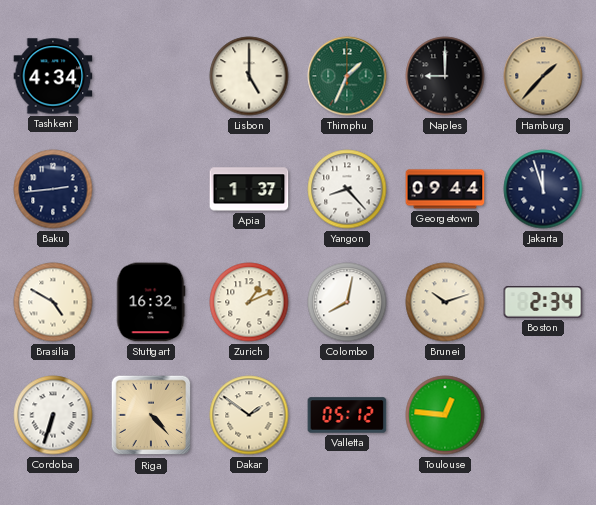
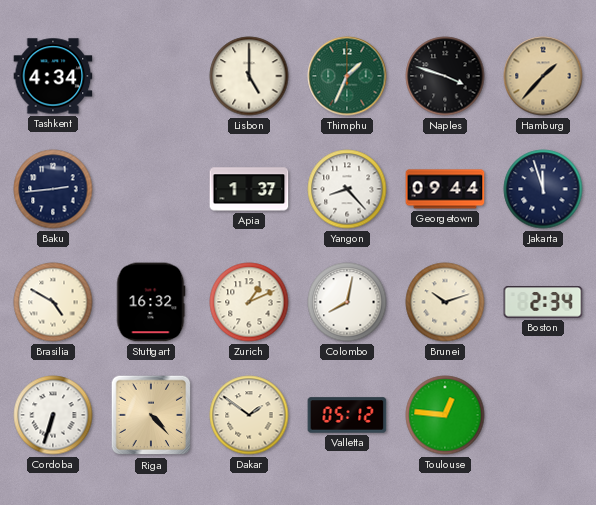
Naples: 9:00 -> 3:48
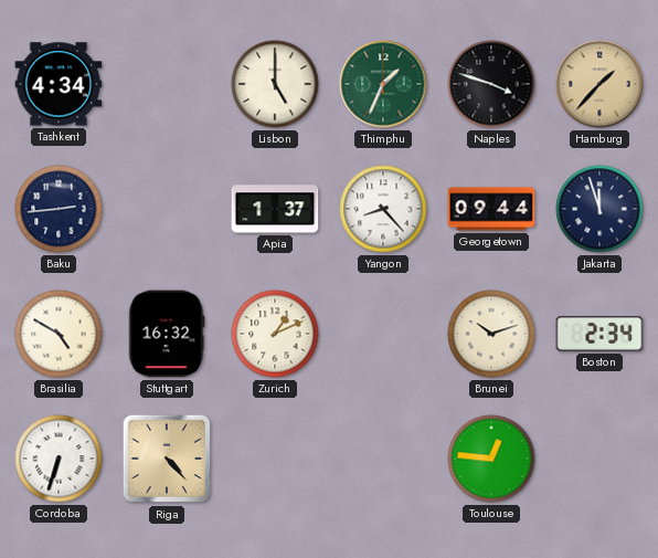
Colombo: 8:02 -> none
Dakar: 1:51 -> none
Valletta: 05:12 -> none
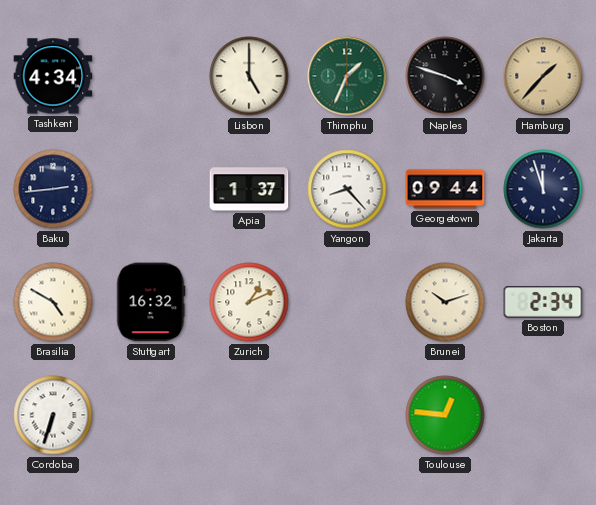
Riga: 4:23 -> none
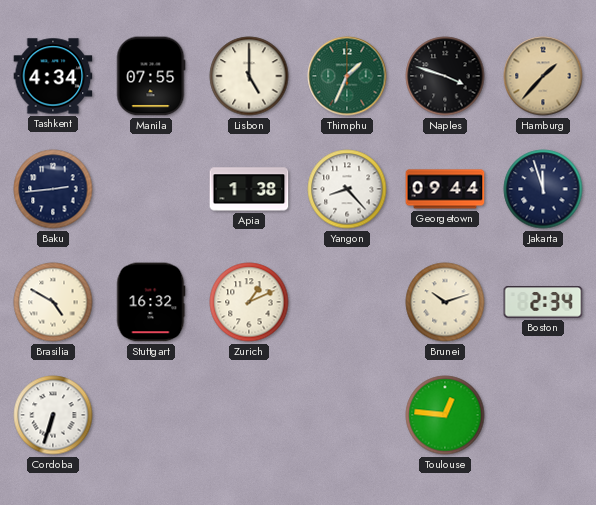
Manila: none -> 07:55
Apia: 1:37 -> 1:38
